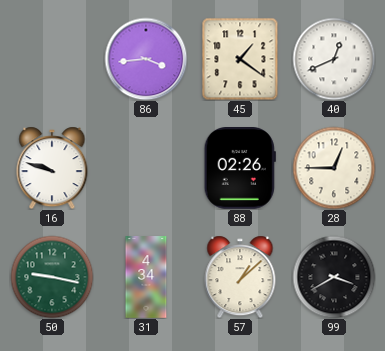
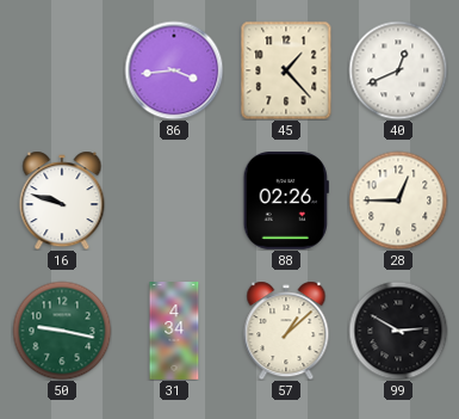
45: 1:21 -> 1:23
99: 3:40 -> 2:50
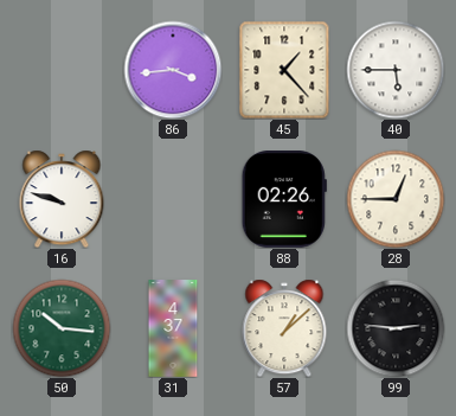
40: 12:41 -> 5:45
50: 9:17 -> 10:16
31: 4:34 -> 4:37
99: 2:50 -> 2:46
